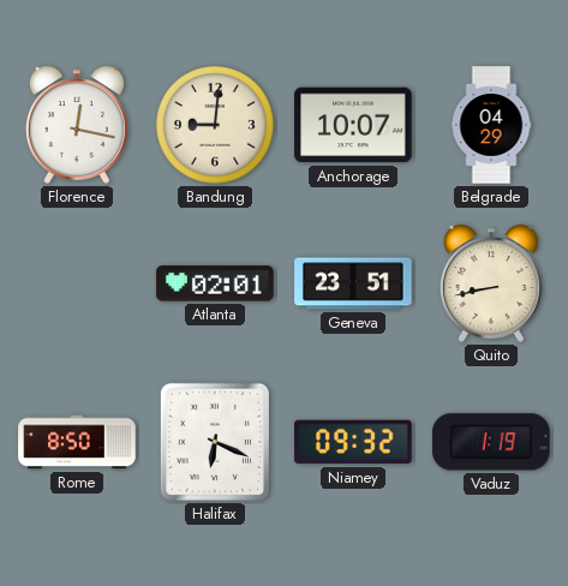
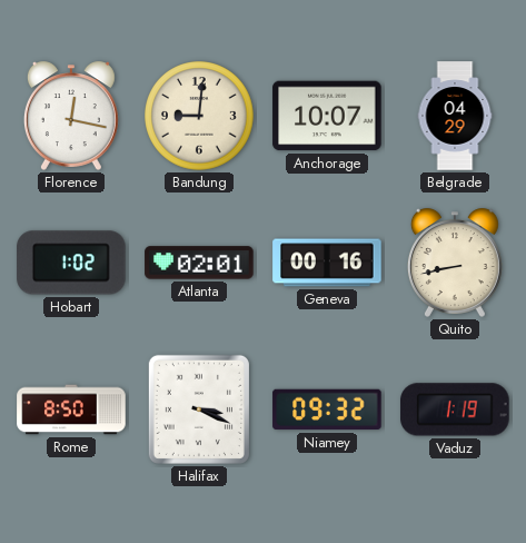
Hobart: none -> 1:02
Geneva: 23:51 -> 00:16
Halifax: 6:19 -> 3:19
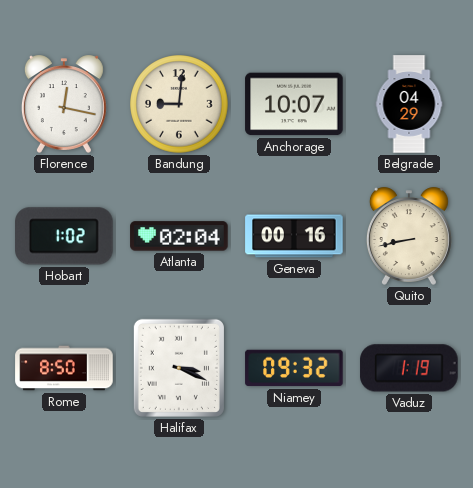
Atlanta: 02:01 -> 02:04
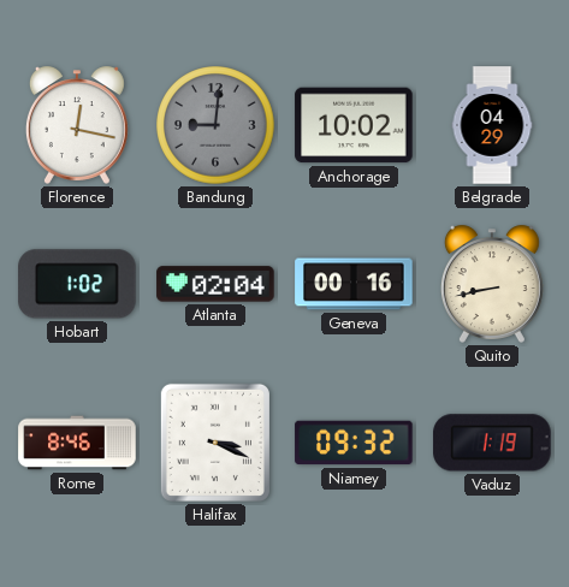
Bandung dial: cream -> grey
Anchorage: 10:07 -> 10:02
Rome: 8:50 -> 8:46
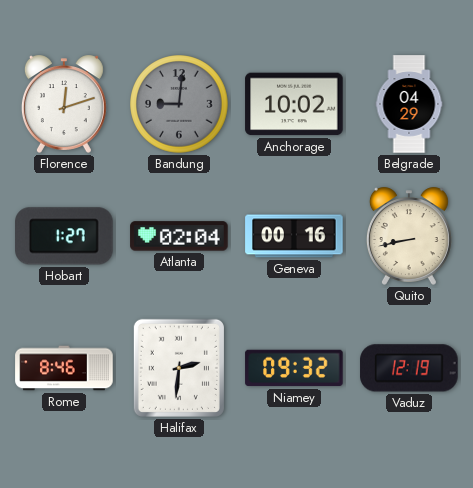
Florence: 12:17 -> 12:12
Hobart: 1:02 -> 1:27
Halifax: 3:19 -> 2:31
Vaduz: 1:19 -> 12:19
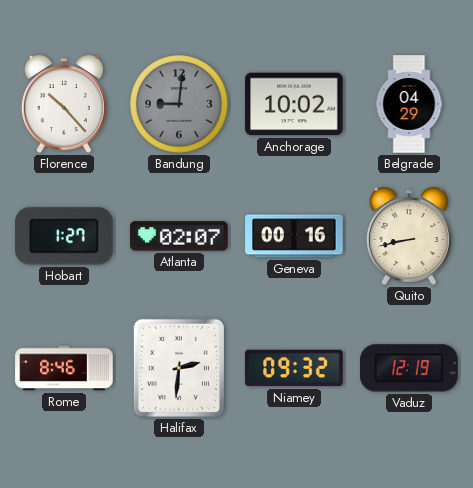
Florence: 12:12 -> 10:23
Atlanta: 02:04 -> 02:07
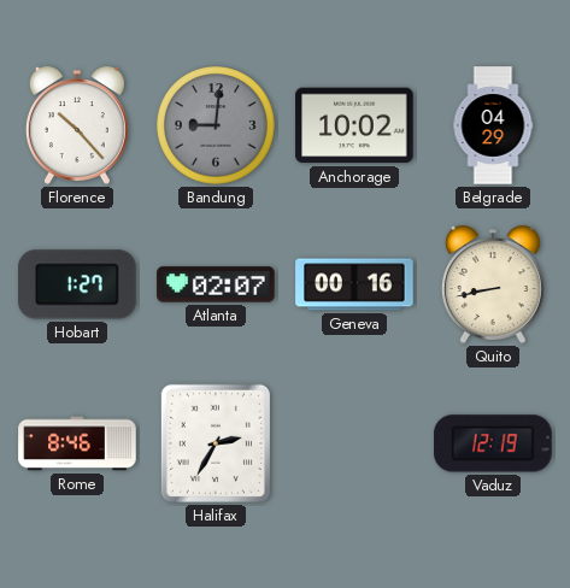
Halifax: 2:31 -> 2:35
Niamey: 09:32 -> none
